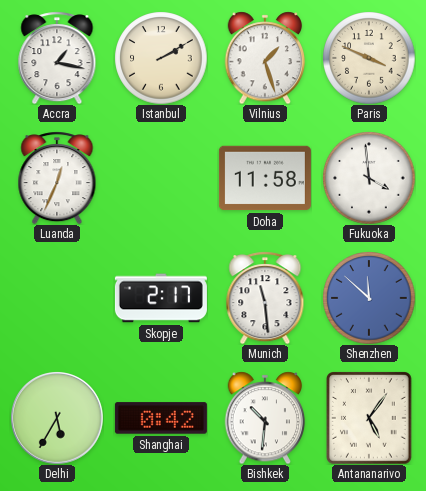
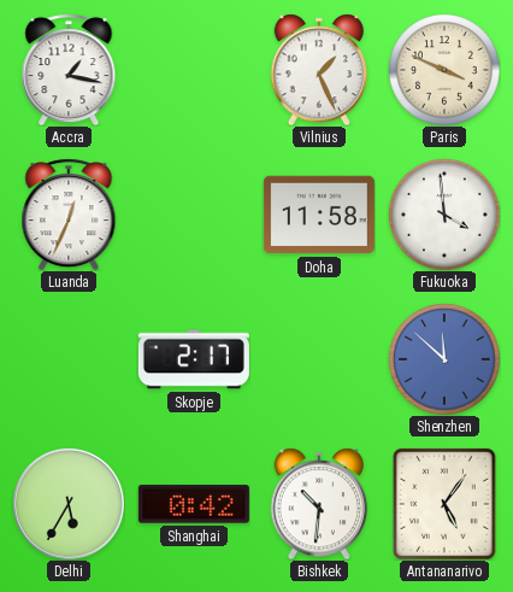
Istanbul: 2:10 -> none
Vilnius: 1:27 -> 1:26
Munich: 11:29 -> none
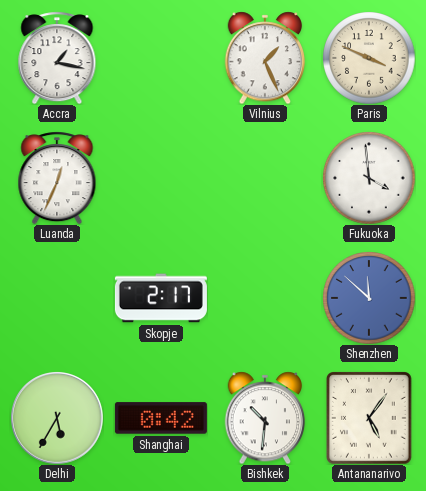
Doha: 11:58 -> none
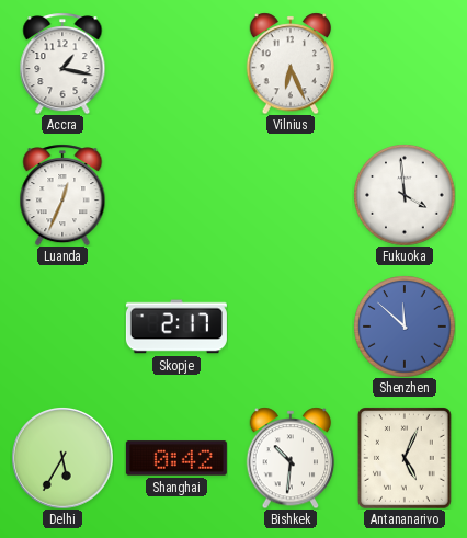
Vilnius: 1:26 -> 6:26
Paris: 3:49 -> none
Antananarivo: 5:06 -> 5:04
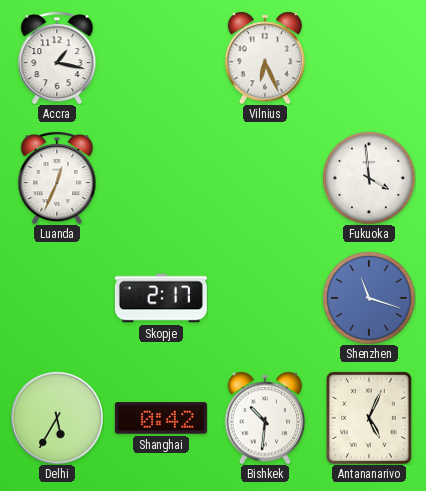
Shenzhen: 11:52 -> 11:18
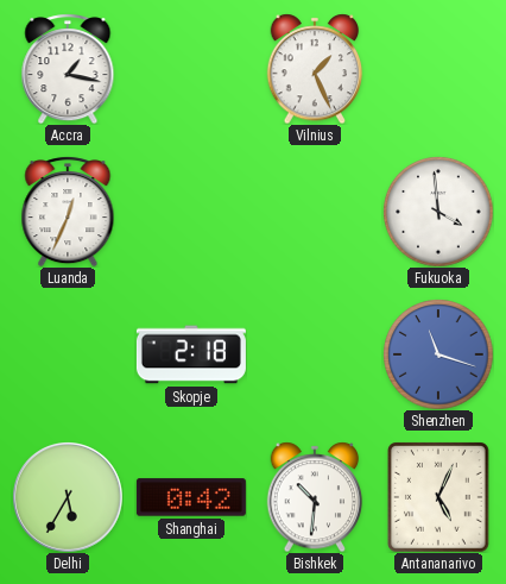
Vilnius: 6:26 -> 1:26
Skopje: 2:17 -> 2:18
